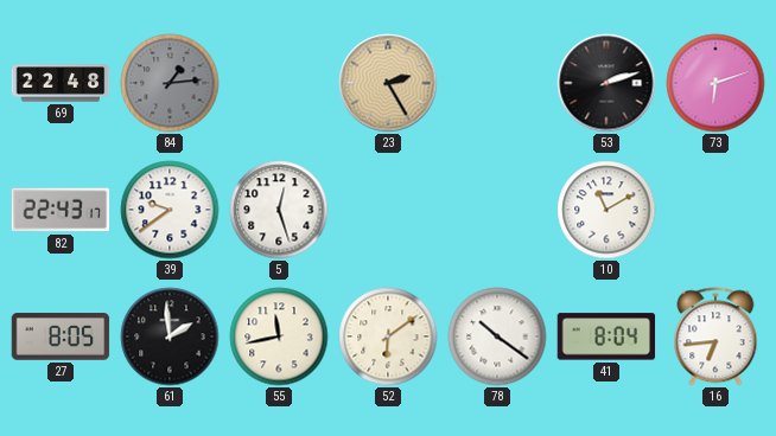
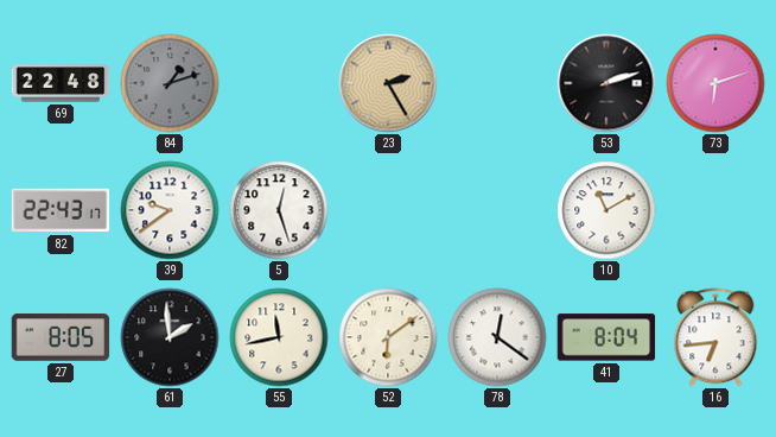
84: 1:14 -> 1:12
78: 10:21 -> 12:21
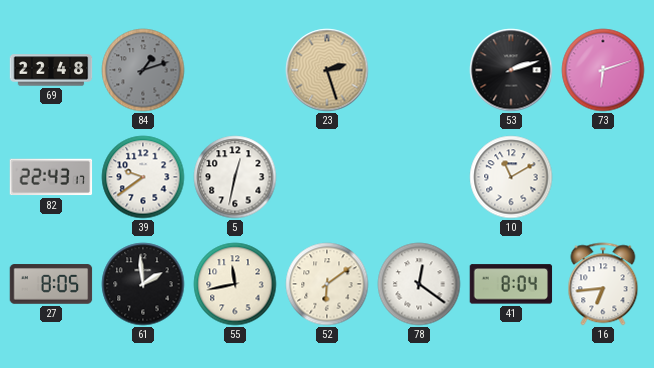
23: 2:25 -> 2:27
5: 12:27 -> 12:32
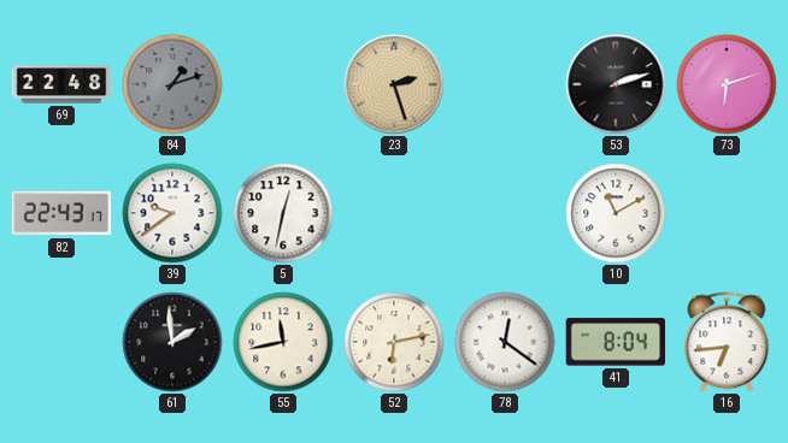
27: 8:05 -> none
52: 6:09 -> 6:13
